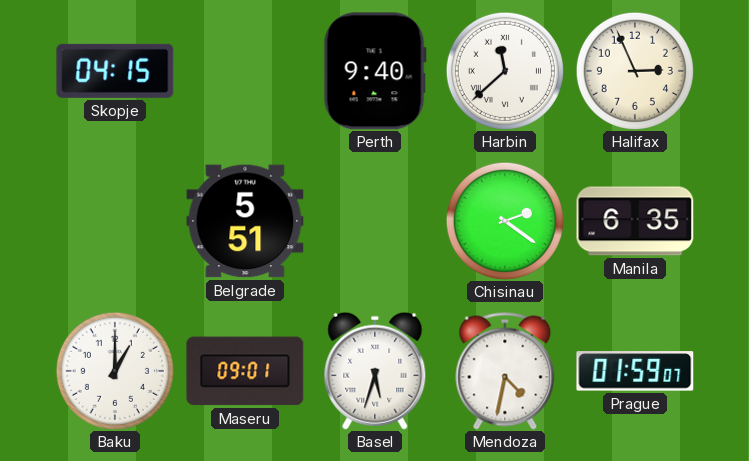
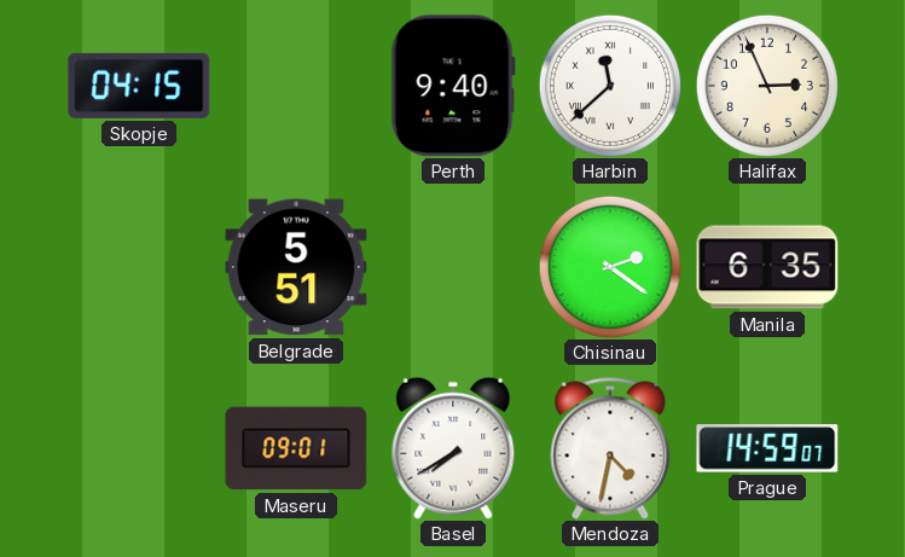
Baku: 1:00 -> none
Basel: 5:33 -> 7:40
Prague: 01:59 -> 14:59
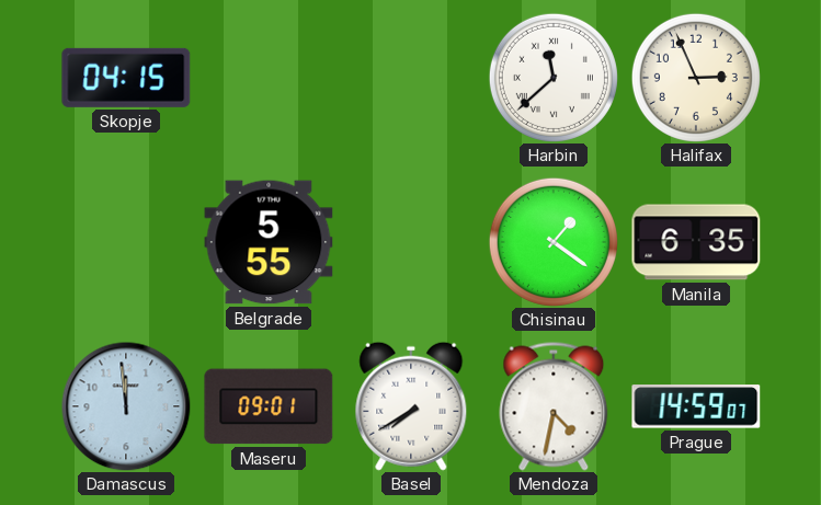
Perth: 9:40 -> none
Belgrade: 5:51 -> 5:55
Chisinau: 2:21 -> 1:21
Damascus: none -> 11:59
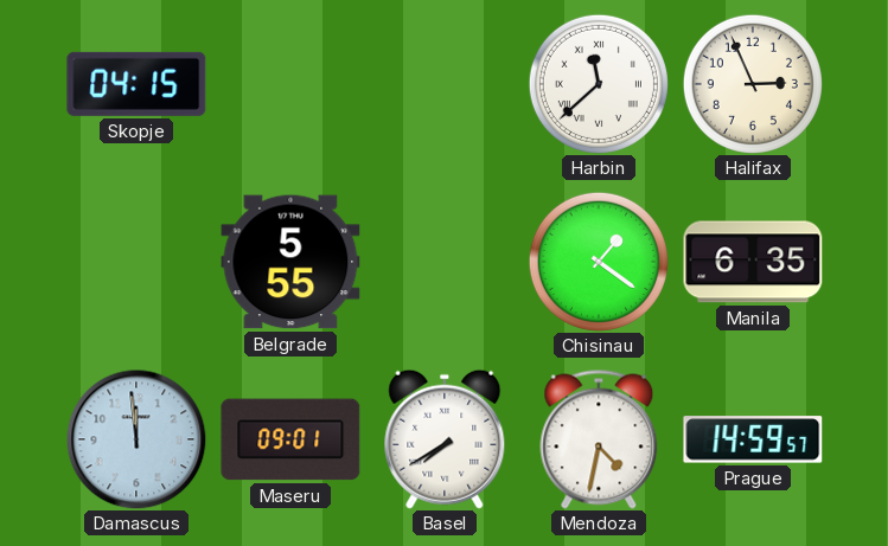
Prague: 14:59:07 -> 14:59:57
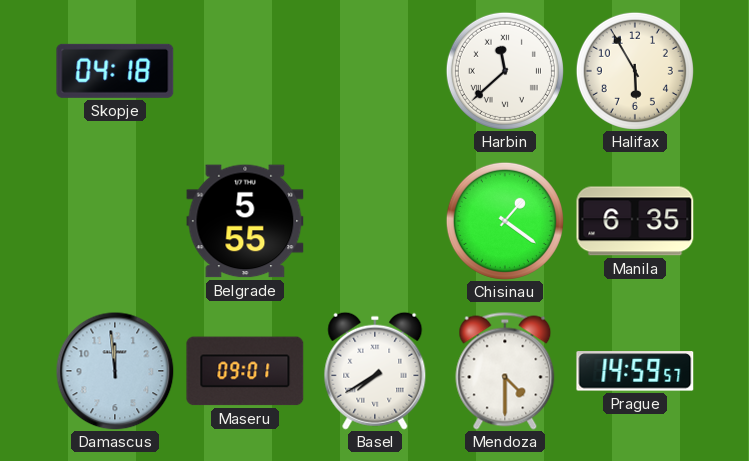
Skopje: 04:15 -> 04:18
Halifax: 2:56 -> 5:55
Mendoza: 4:32 -> 4:30
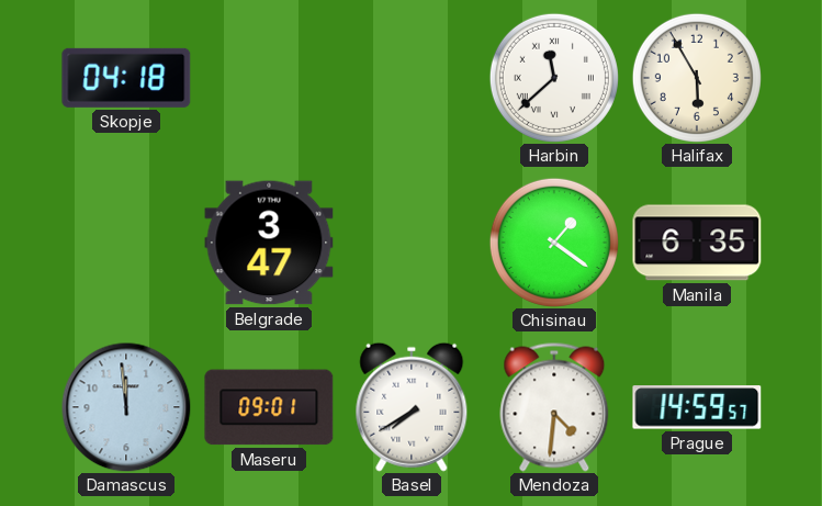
Belgrade: 5:55 -> 3:47
Mendoza: 4:30 -> 4:31
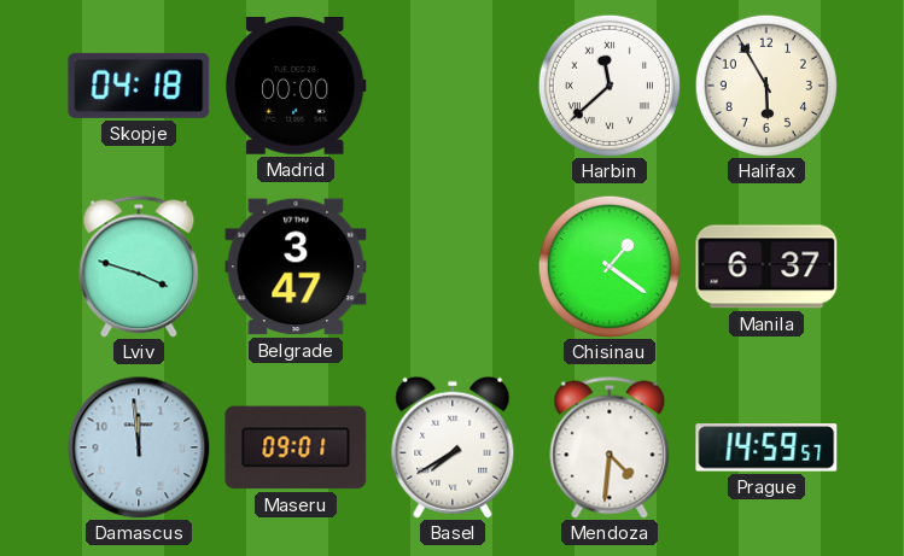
Madrid: none -> 00:00
Lviv: none -> 3:48
Manila: 6:35 -> 6:37
